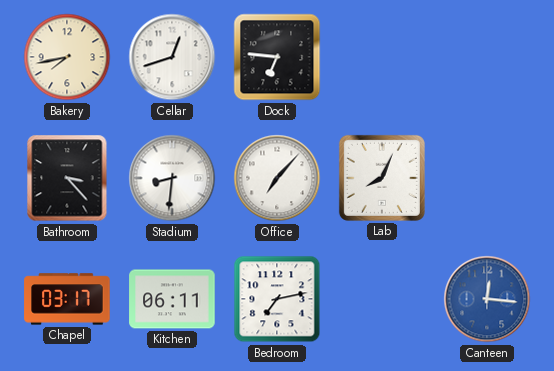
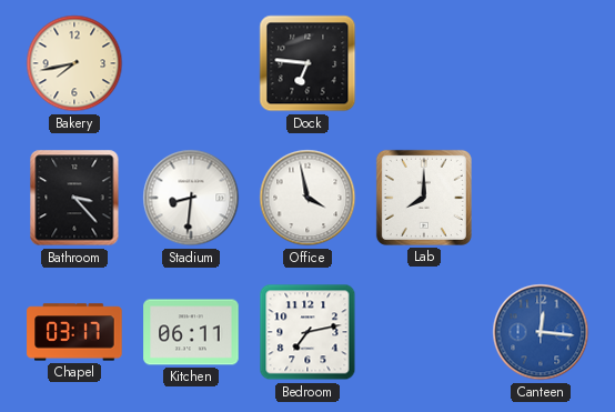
Cellar: 12:42 -> none
Office: 7:07 -> 3:58
Lab: 8:04 -> 8:00
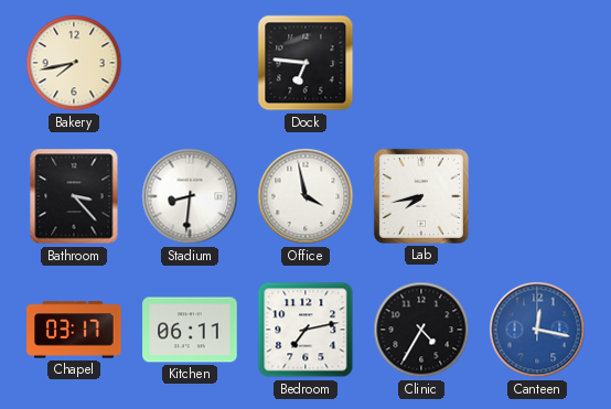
Lab: 8:00 -> 7:43
Clinic: none -> 4:35
Canteen: 12:16 -> 12:17
